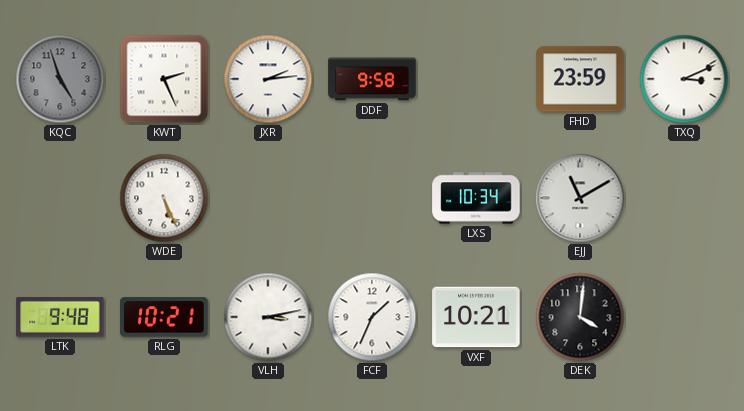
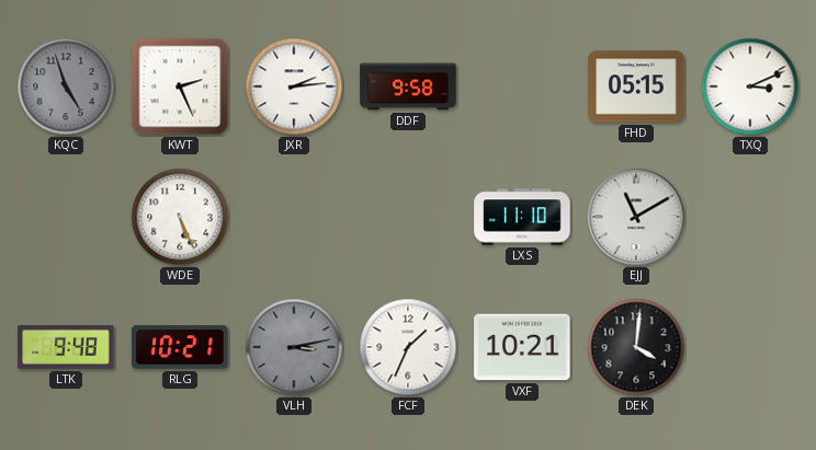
FHD: 23:59 -> 05:15
LXS: 10:34 -> 11:10
VLH dial: white -> grey
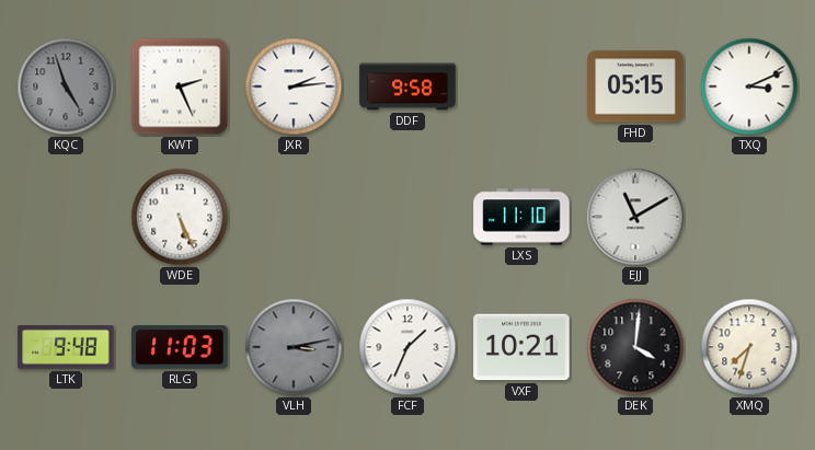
RLG: 10:21 -> 11:03
XMQ: none -> 7:33
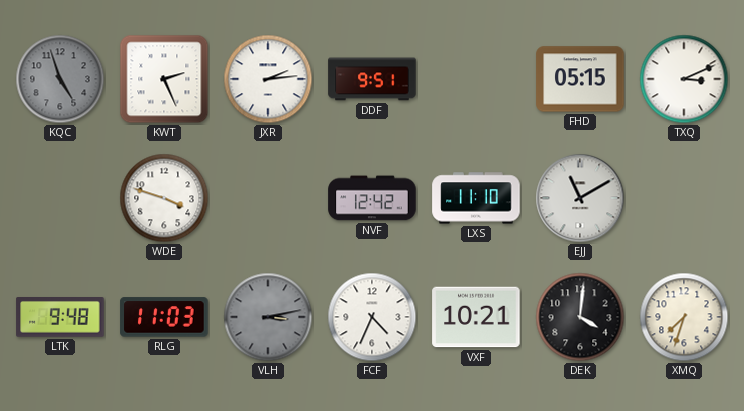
DDF: 9:58 -> 9:51
WDE: 5:26 -> 3:48
NVF: none -> 12:42
FCF: 1:34 -> 4:34
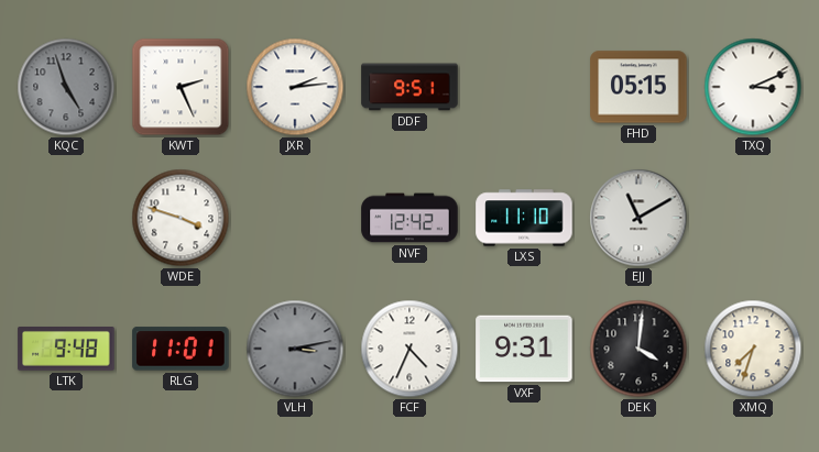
RLG: 11:03 -> 11:01
VXF: 10:21 -> 9:31
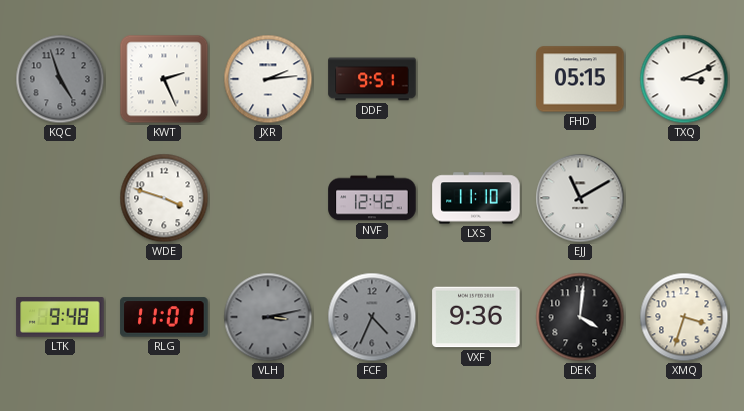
FCF dial: white -> grey
VXF: 9:31 -> 9:36
XMQ: 7:33 -> 3:33
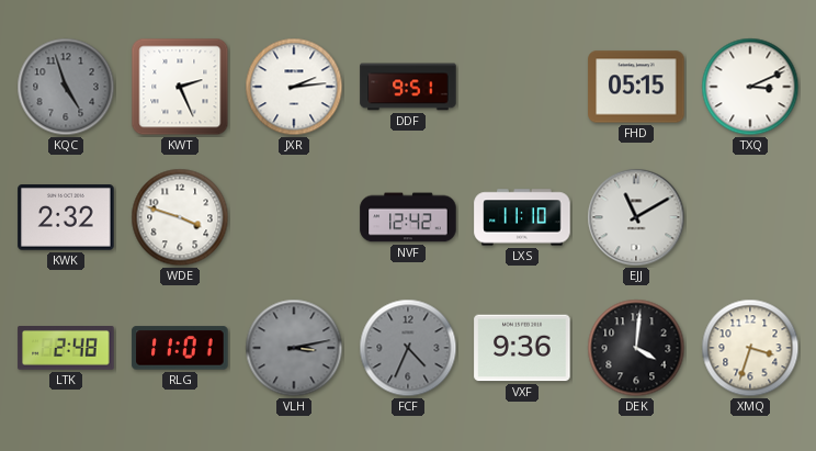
KWK: none -> 2:32
LTK: 9:48 -> 2:48
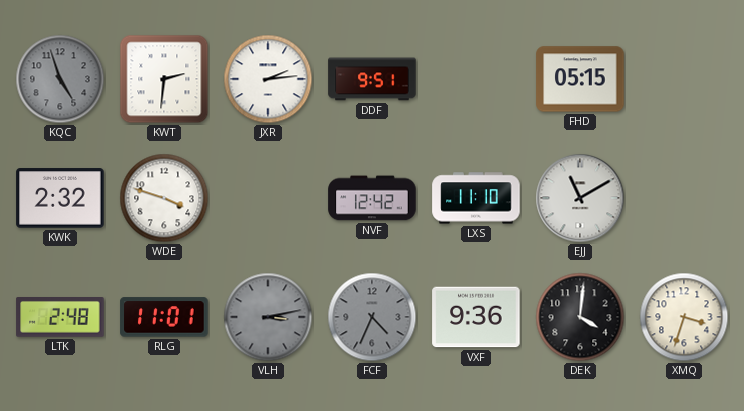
KWT: 2:26 -> 2:31
TXQ: 3:11 -> none
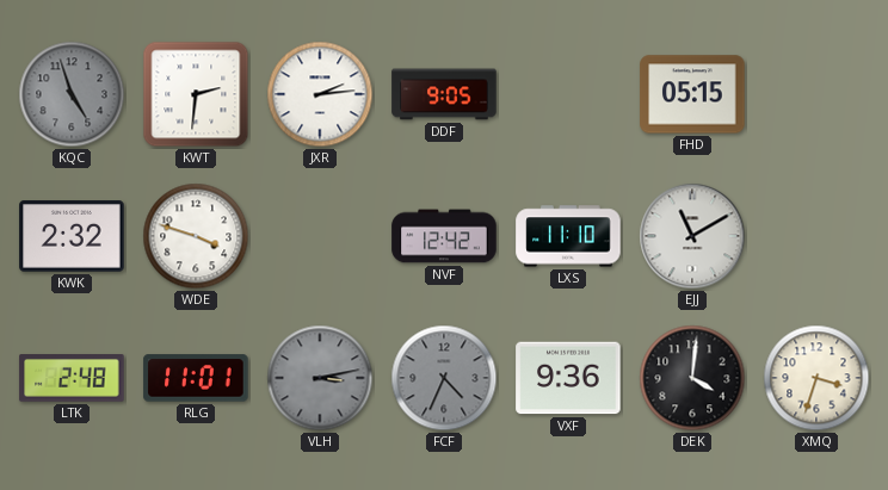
DDF: 9:51 -> 9:05
